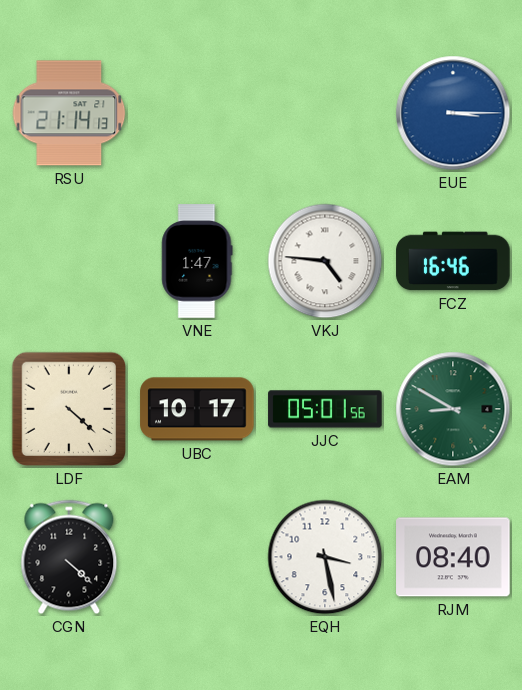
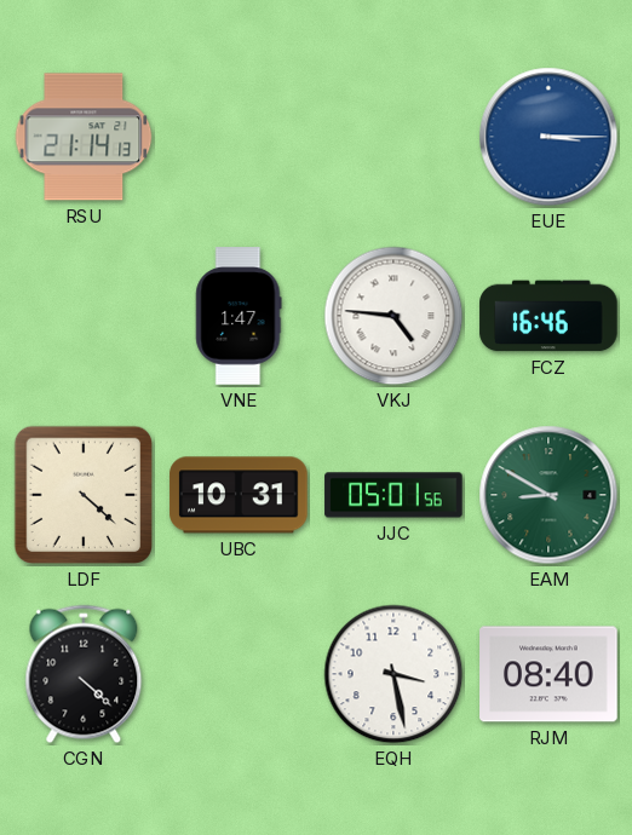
UBC: 10:17 -> 10:31
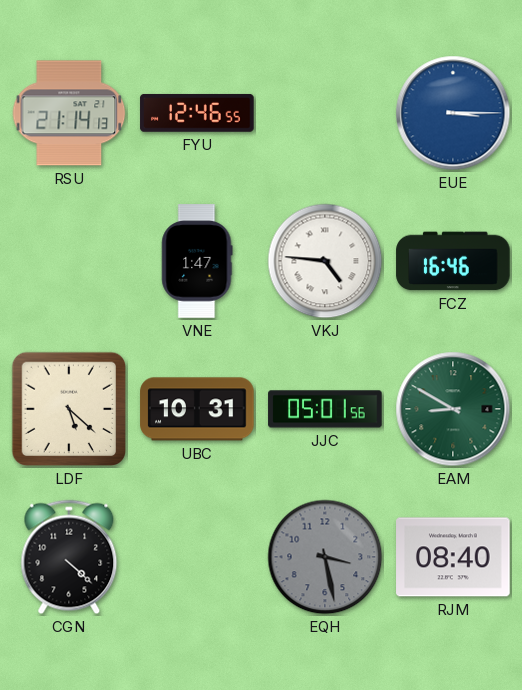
FYU: none -> 12:46
LDF: 4:22 -> 5:22
EQH dial: white -> grey
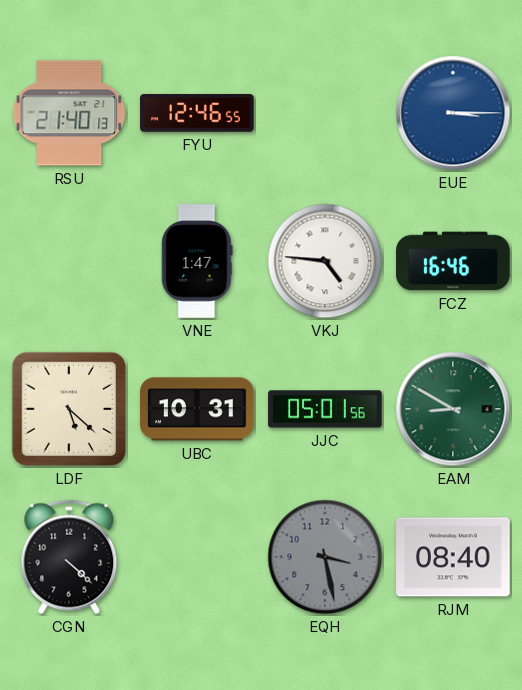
RSU: 21:14 -> 21:40
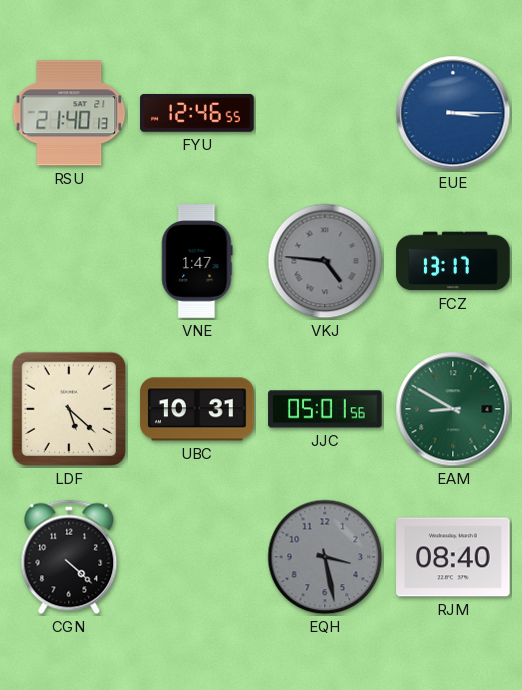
VKJ dial: white -> grey
FCZ: 16:46 -> 13:17
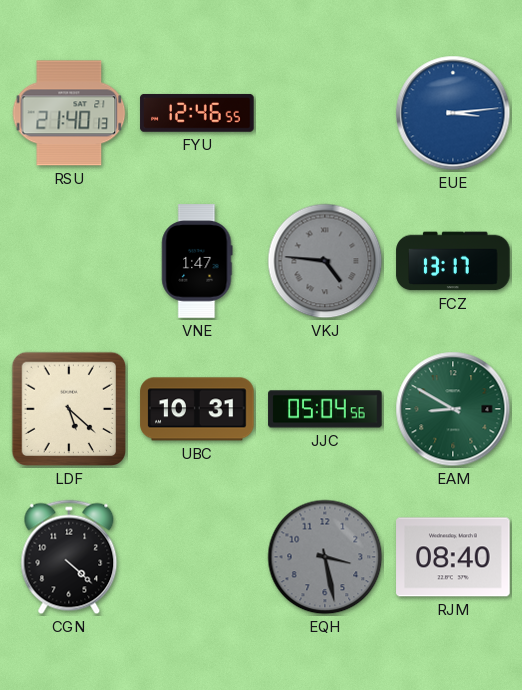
EUE: 3:15 -> 3:14
JJC: 05:01 -> 05:04
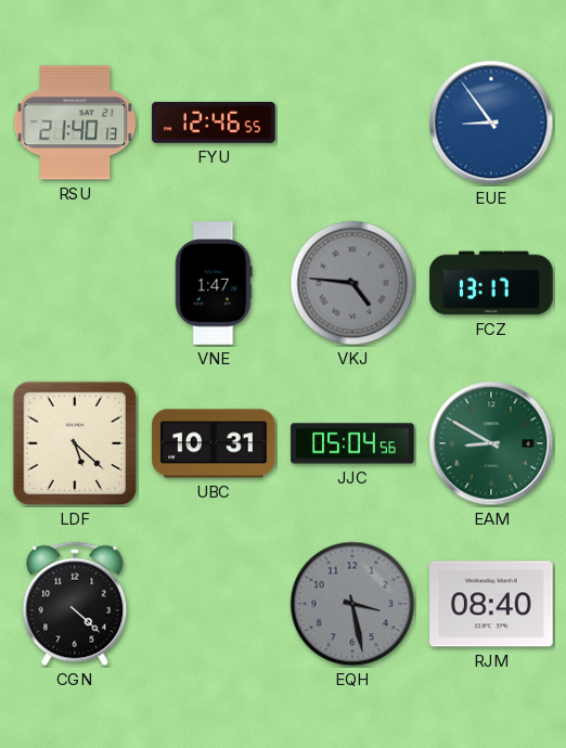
EUE: 3:14 -> 8:54
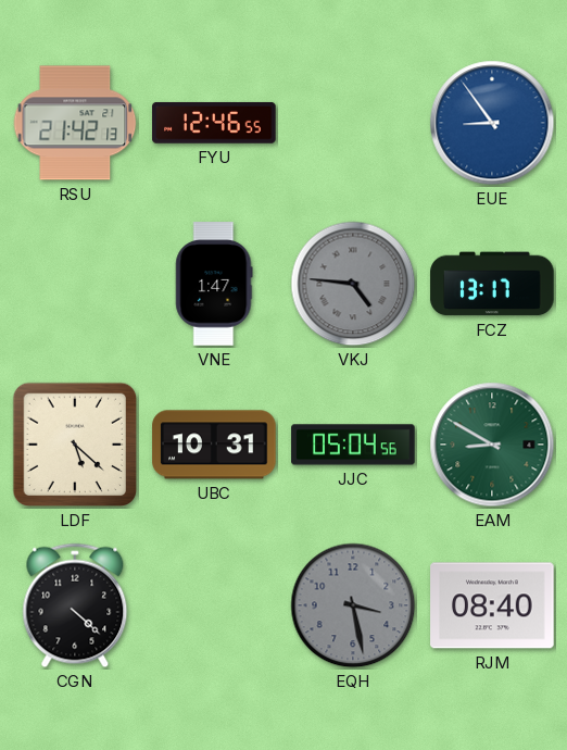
RSU: 21:40 -> 21:42
